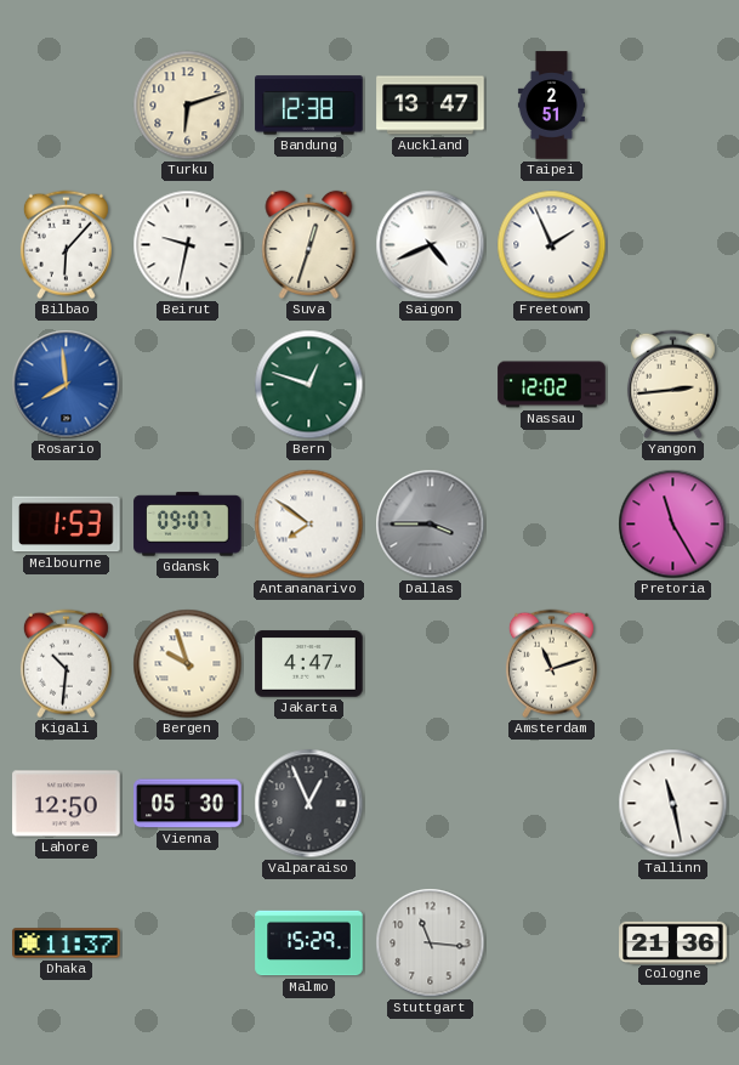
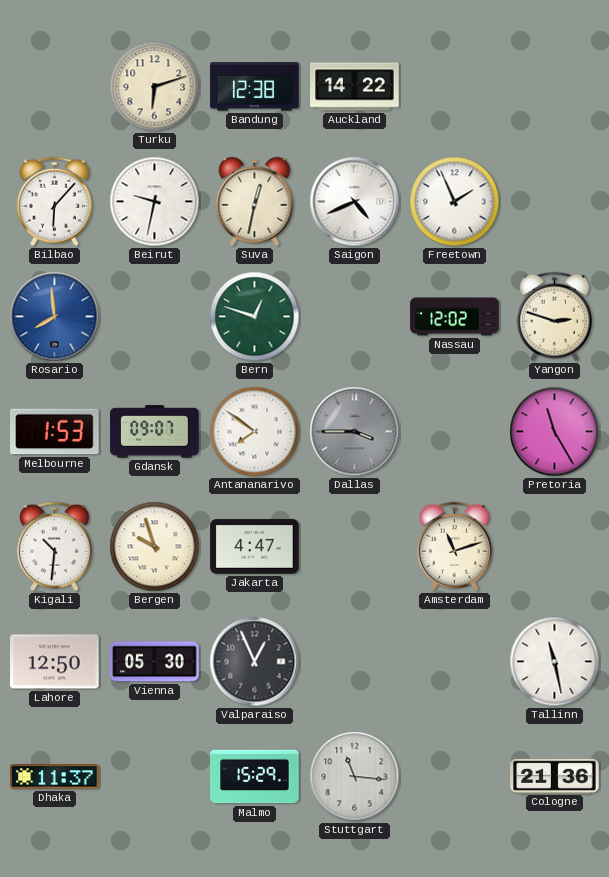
Auckland: 13:47 -> 14:22
Taipei: 2:51 -> none
Suva: 12:33 -> 12:32
Yangon: 2:44 -> 2:48
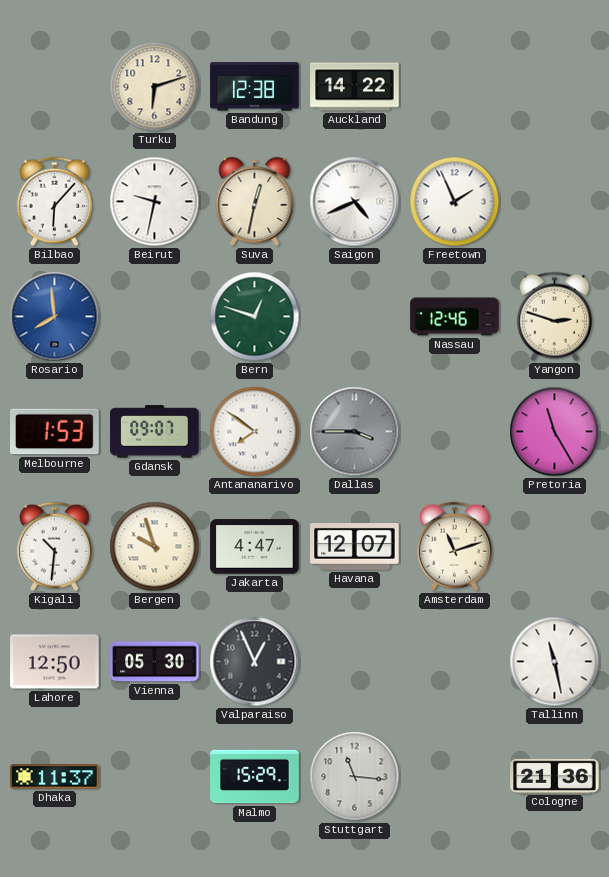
Nassau: 12:02 -> 12:46
Havana: none -> 12:07
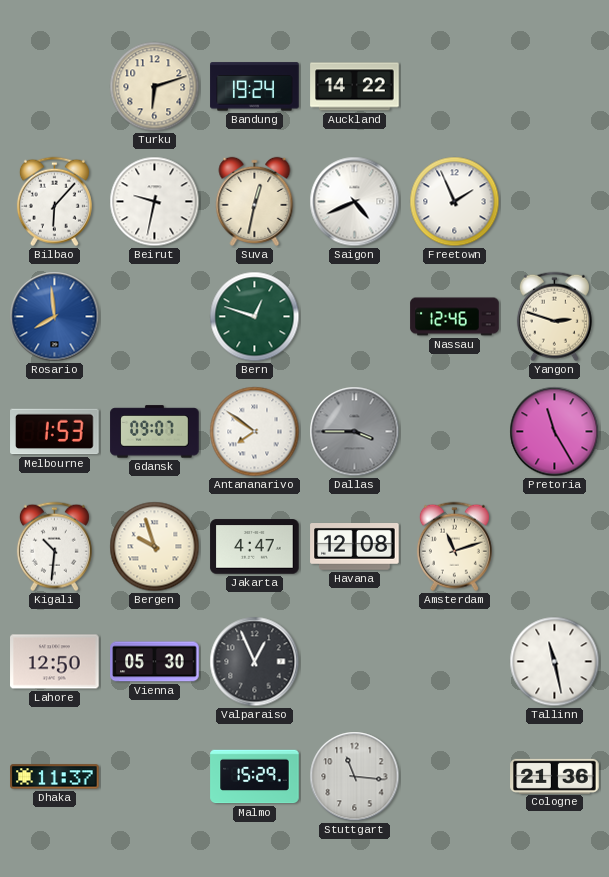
Bandung: 12:38 -> 19:24
Havana: 12:07 -> 12:08
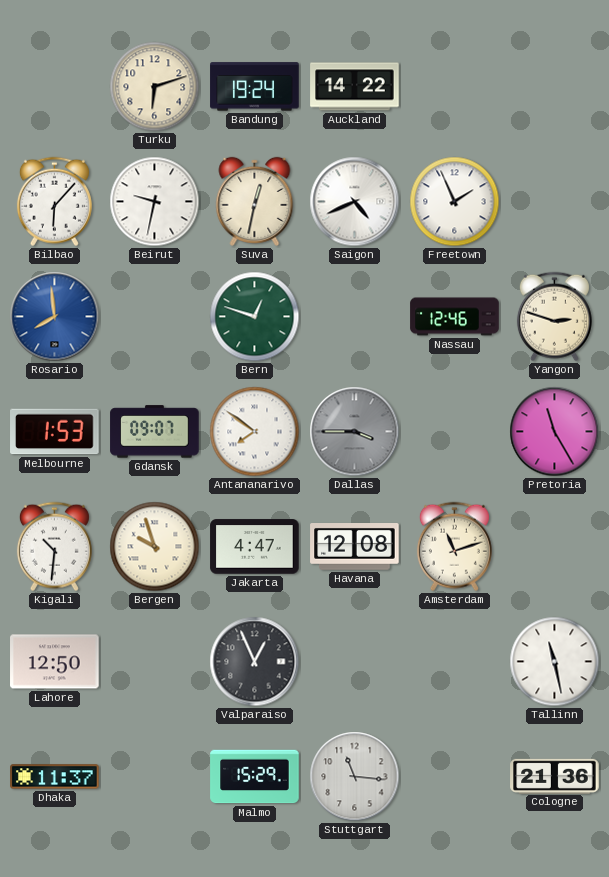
Vienna: 05:30 -> none
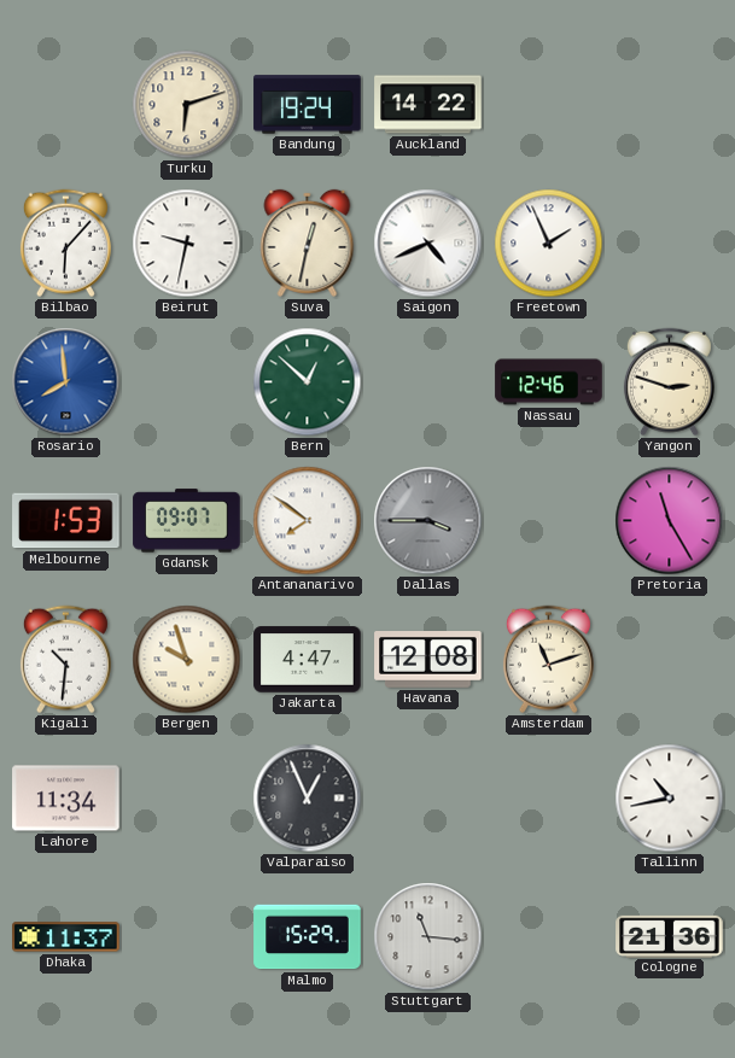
Bern: 12:48 -> 12:52
Lahore: 12:50 -> 11:34
Tallinn: 11:28 -> 10:43
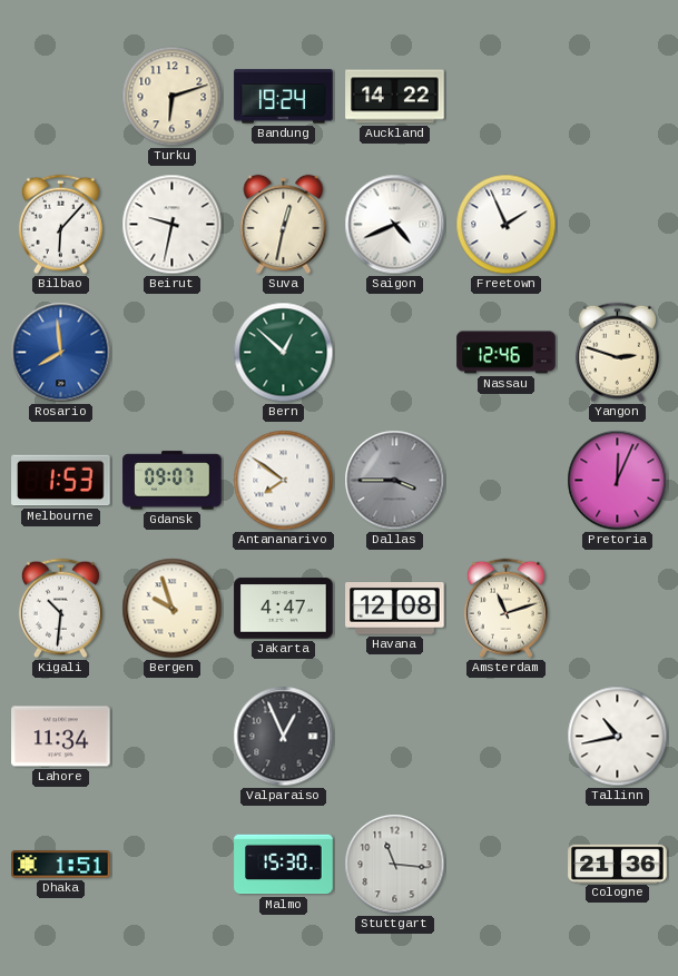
Pretoria: 11:25 -> 12:04
Dhaka: 11:37 -> 1:51
Malmo: 15:29 -> 15:30
